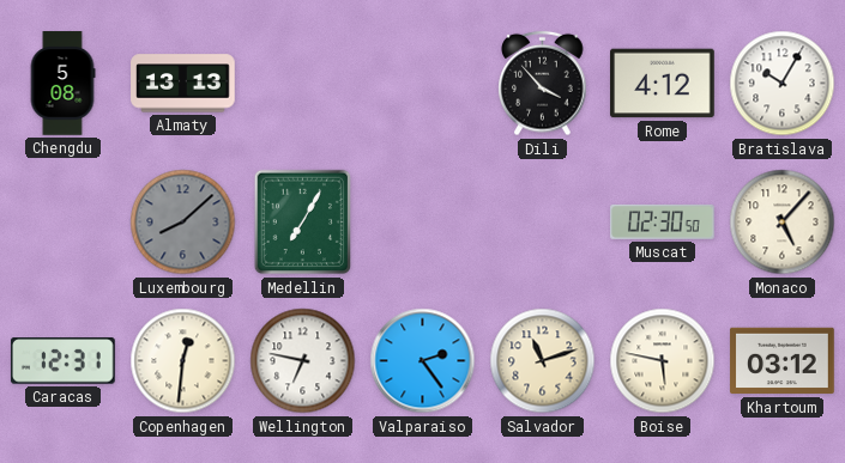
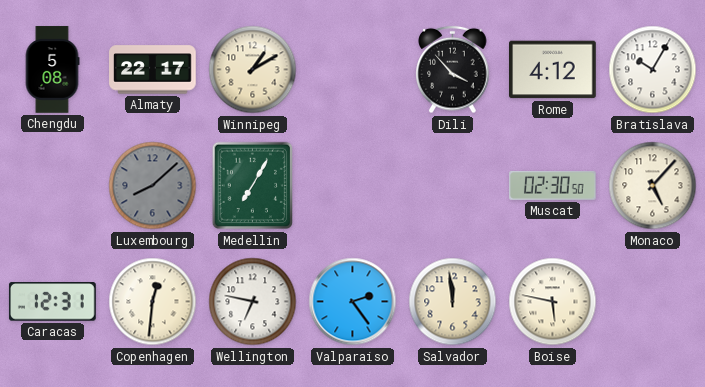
Almaty: 13:13 -> 22:17
Winnipeg: none -> 1:10
Salvador: 11:12 -> 11:59
Khartoum: 03:12 -> none
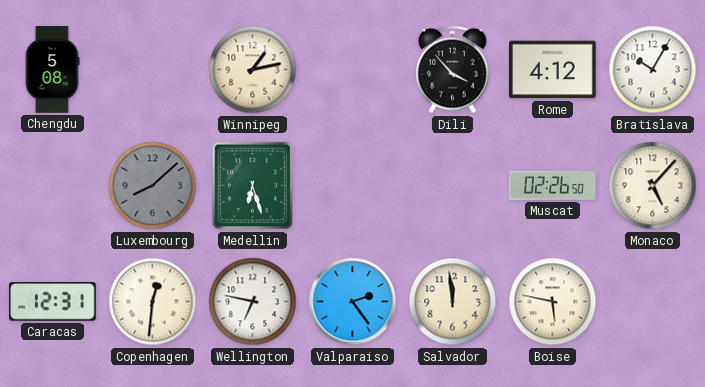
Almaty: 22:17 -> none
Winnipeg: 1:10 -> 1:13
Medellin: 7:05 -> 6:27
Muscat: 02:30 -> 02:26
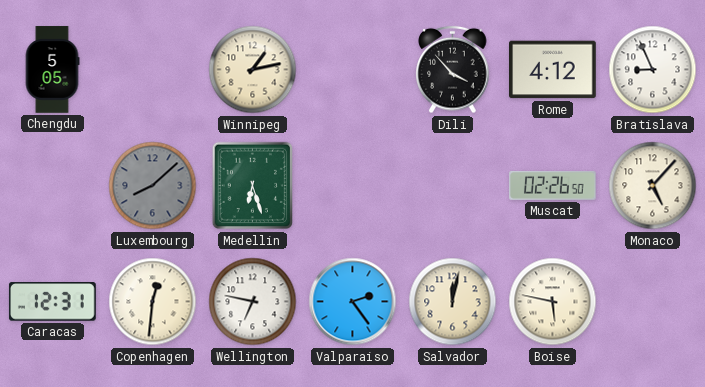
Chengdu: 5:08 -> 5:05
Bratislava: 10:05 -> 8:56
Salvador: 11:59 -> 12:02
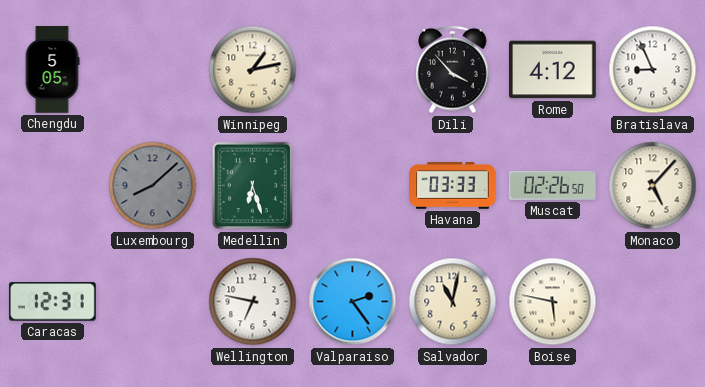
Havana: none -> 03:33
Copenhagen: 12:31 -> none
Salvador: 12:02 -> 11:02
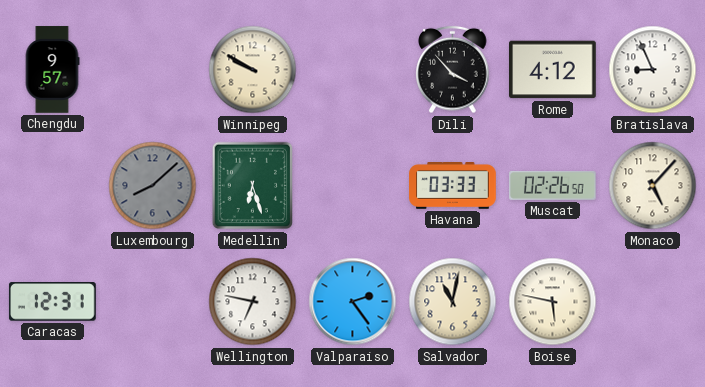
Chengdu: 5:05 -> 9:57
Winnipeg: 1:13 -> 9:50
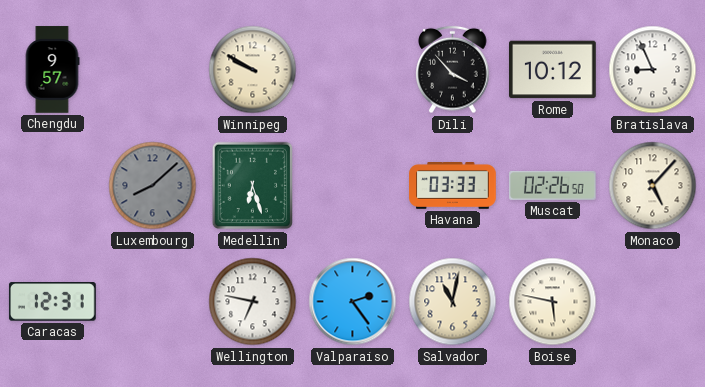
Rome: 4:12 -> 10:12
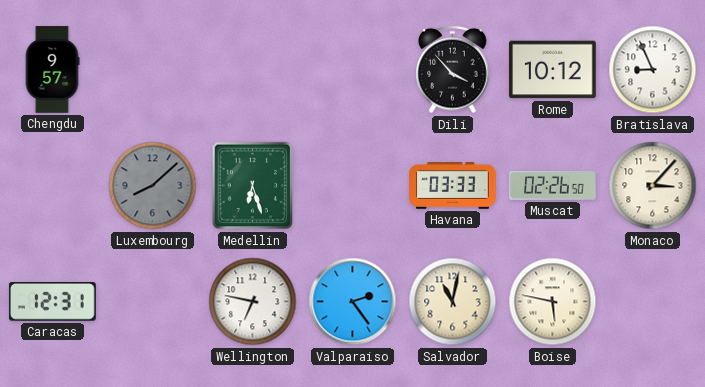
Winnipeg: 9:50 -> none
Monaco: 5:07 -> 3:07
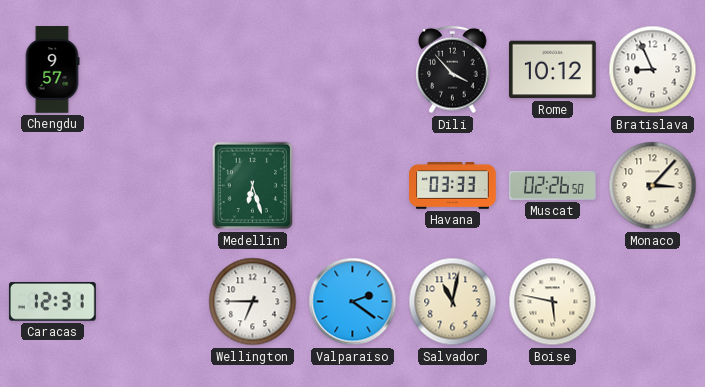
Luxembourg: 8:08 -> none
Wellington: 6:47 -> 6:45
Valparaiso: 2:24 -> 2:21
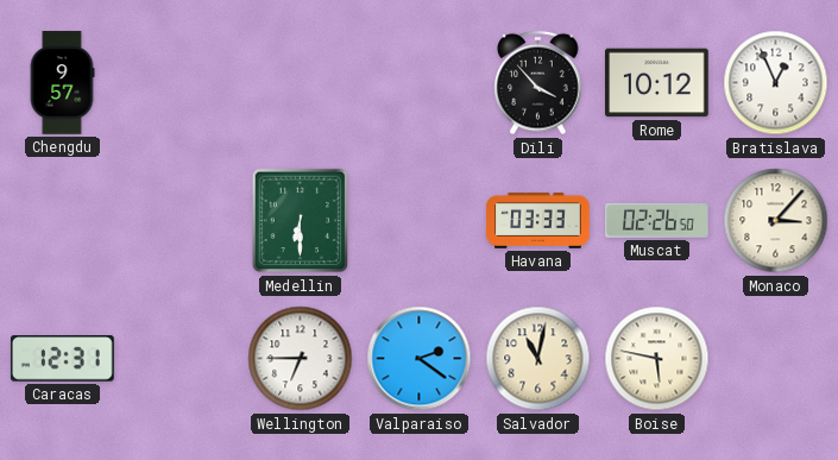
Bratislava: 8:56 -> 12:56
Medellin: 6:27 -> 6:30
